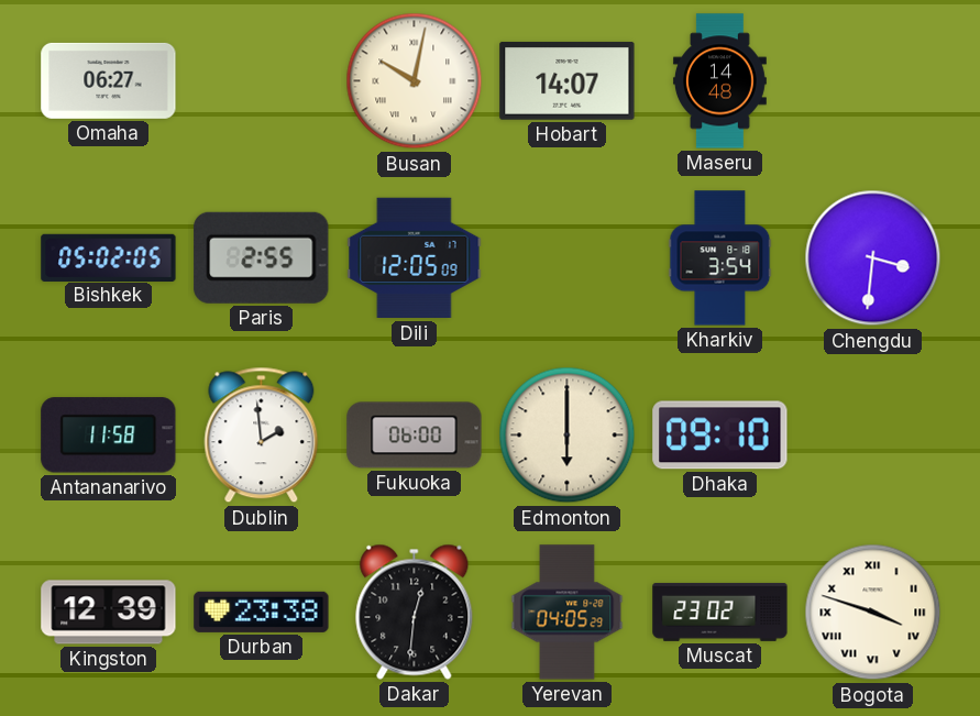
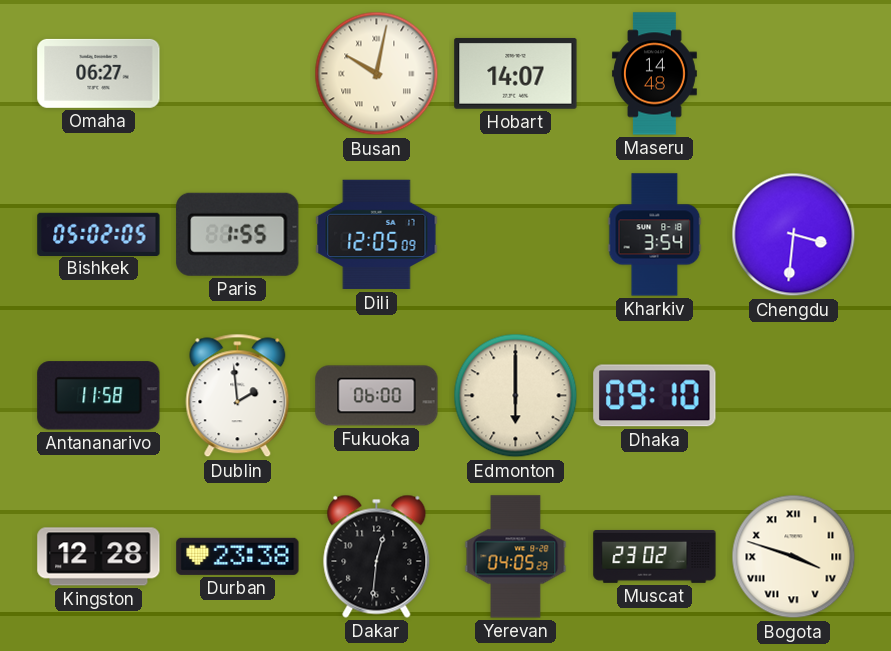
Paris: 2:55 -> 1:55
Kingston: 12:39 -> 12:28
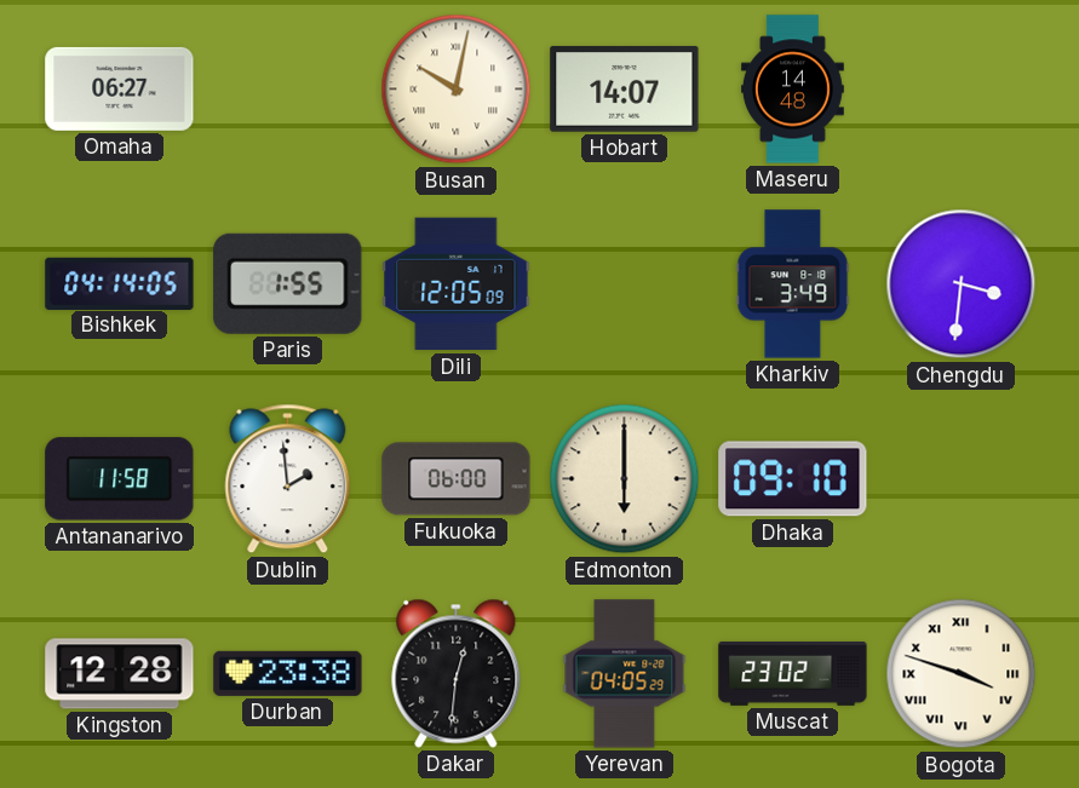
Bishkek: 05:02 -> 04:14
Kharkiv: 3:54 -> 3:49
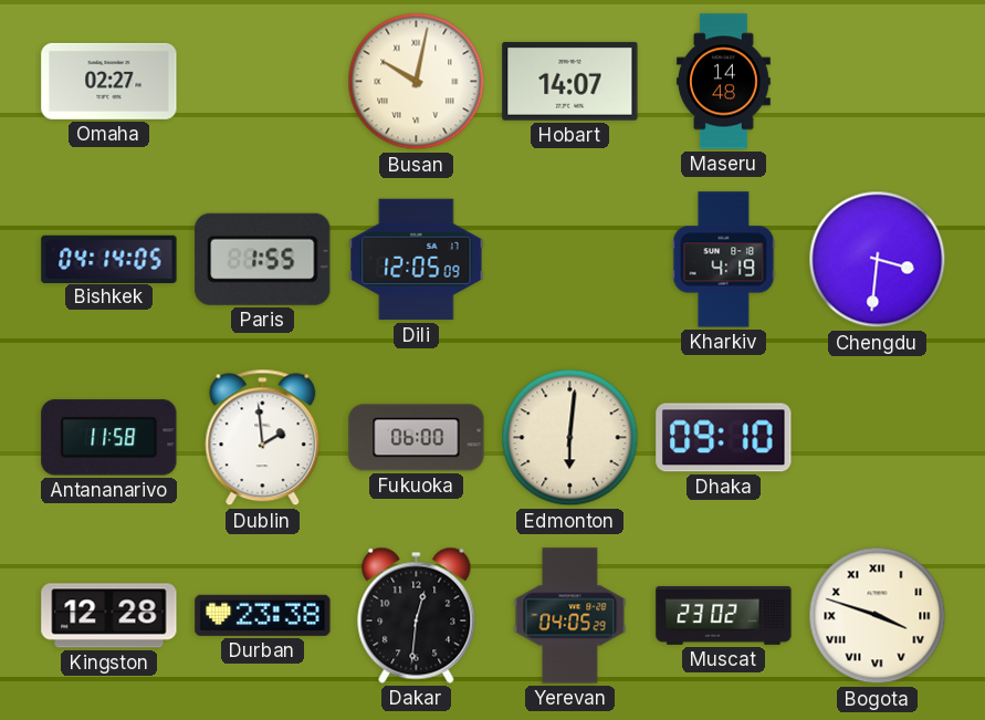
Omaha: 06:27 -> 02:27
Kharkiv: 3:49 -> 4:19
Edmonton: 6:00 -> 6:01
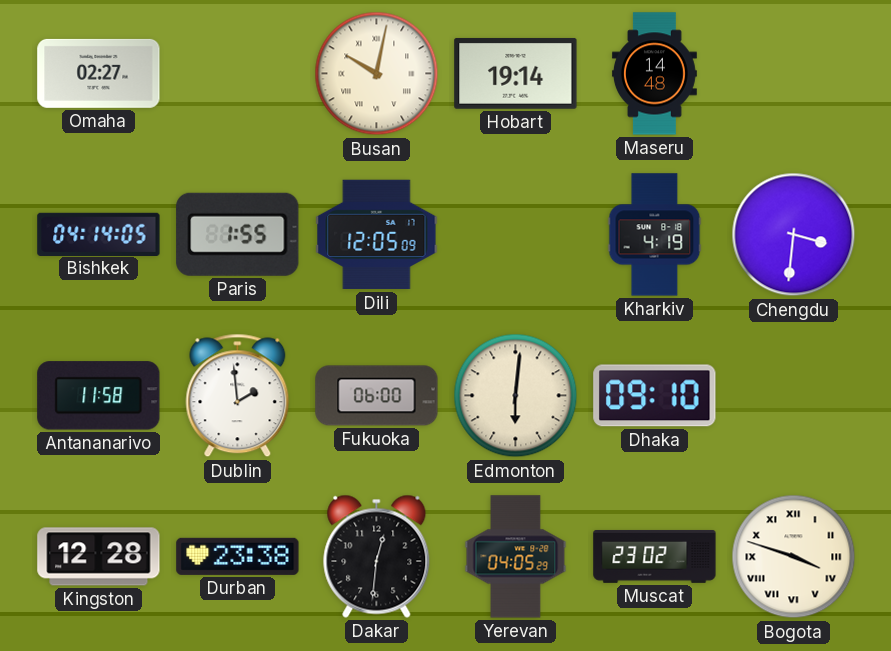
Hobart: 14:07 -> 19:14
